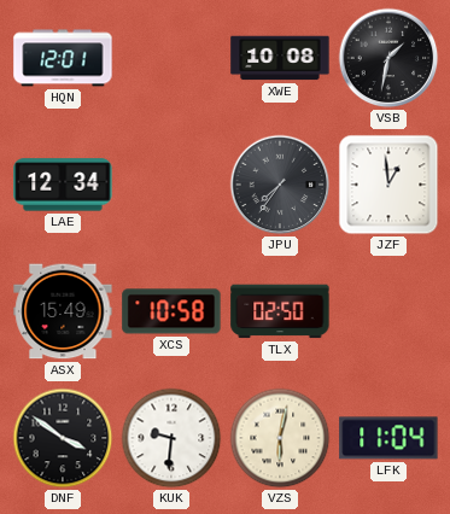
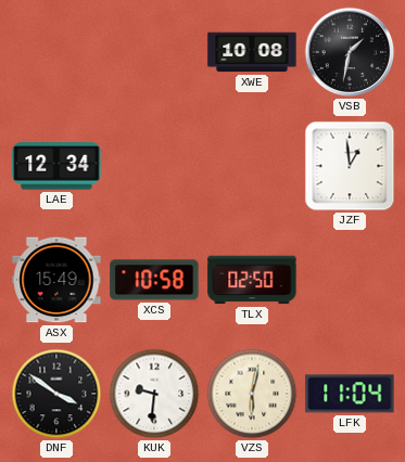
HQN: 12:01 -> none
JPU: 7:36 -> none
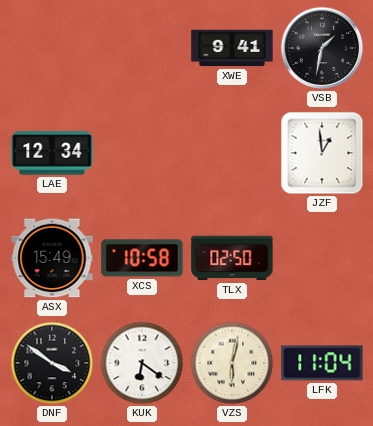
XWE: 10:08 -> 9:41
KUK: 9:31 -> 6:21
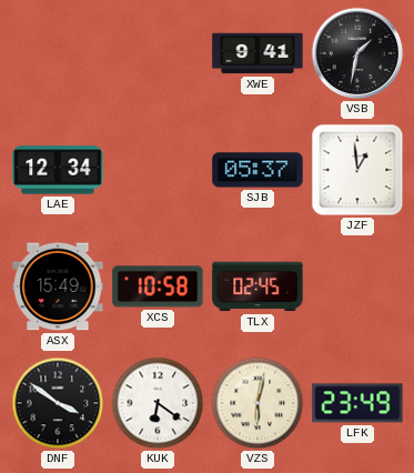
SJB: none -> 05:37
TLX: 02:50 -> 02:45
LFK: 11:04 -> 23:49
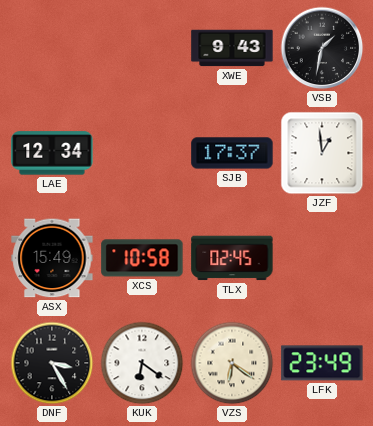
XWE: 9:41 -> 9:43
SJB: 05:37 -> 17:37
DNF: 3:51 -> 3:25
VZS: 6:02 -> 6:21
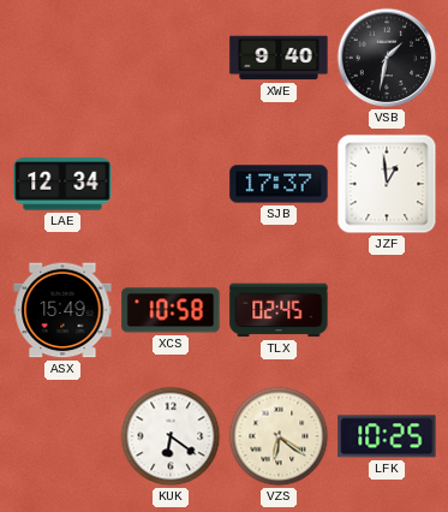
XWE: 9:43 -> 9:40
DNF: 3:25 -> none
LFK: 23:49 -> 10:25
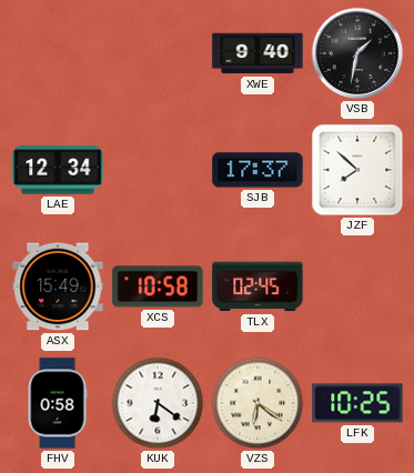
JZF: 12:59 -> 7:52
FHV: none -> 0:58
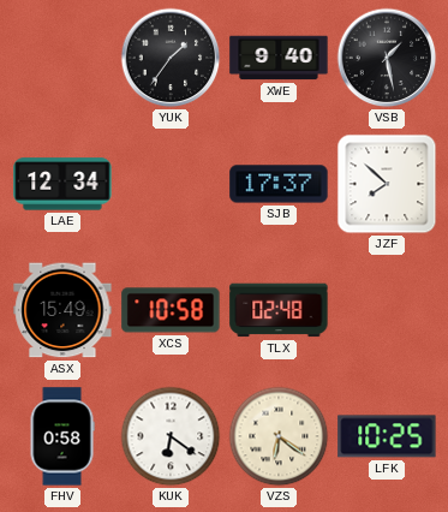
YUK: none -> 1:36
VSB: 1:32 -> 1:28
TLX: 02:45 -> 02:48
